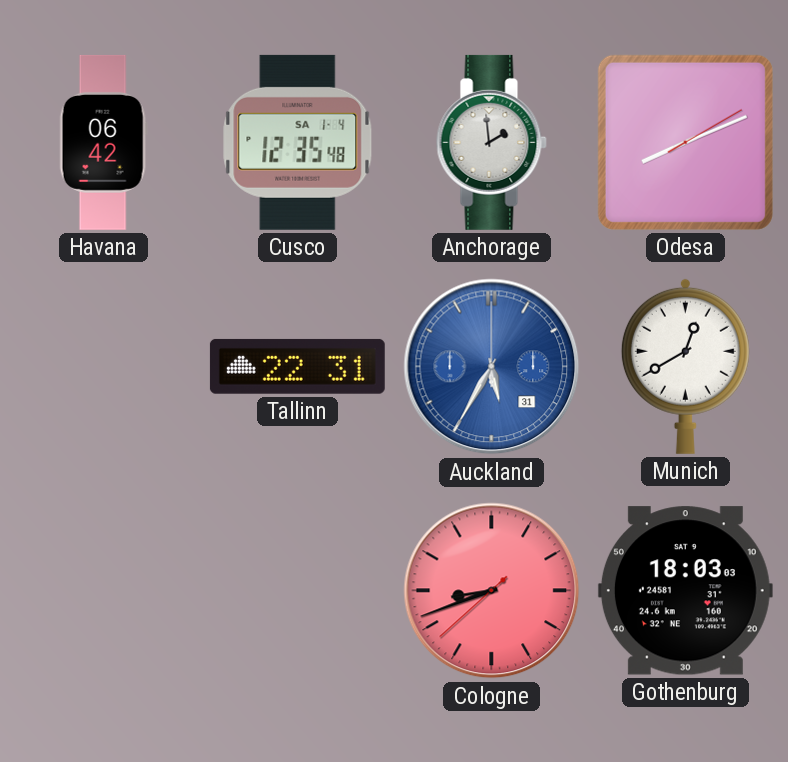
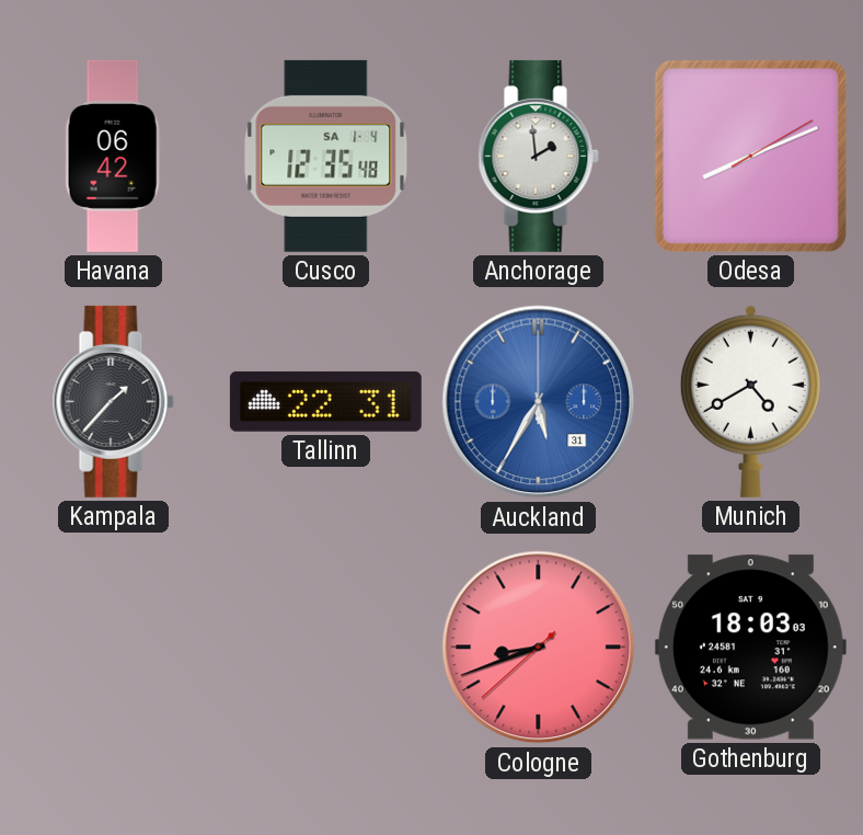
Kampala: none -> 1:37
Munich: 12:40 -> 4:40
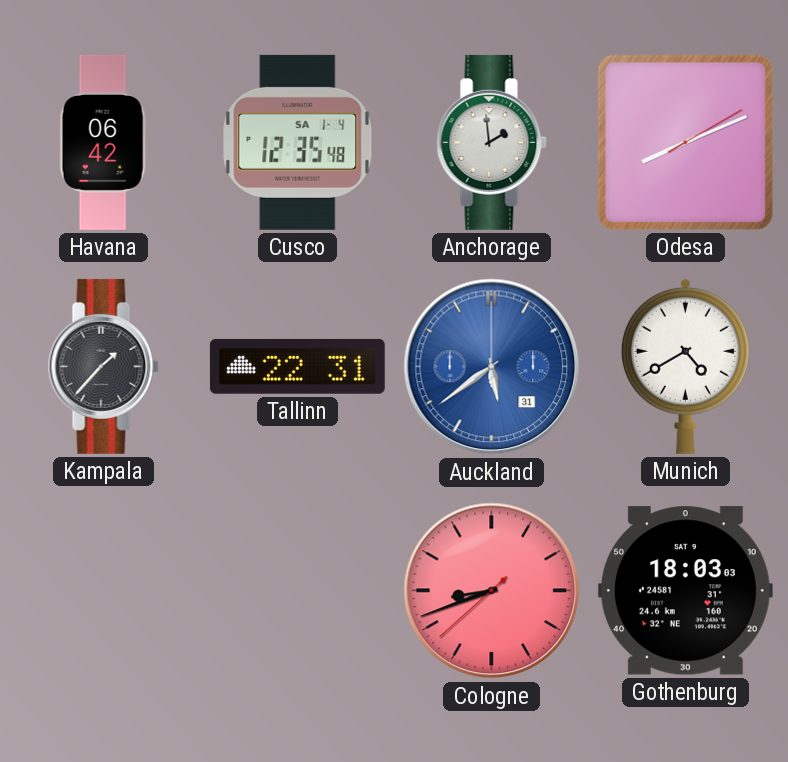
Auckland: 5:35 -> 5:39
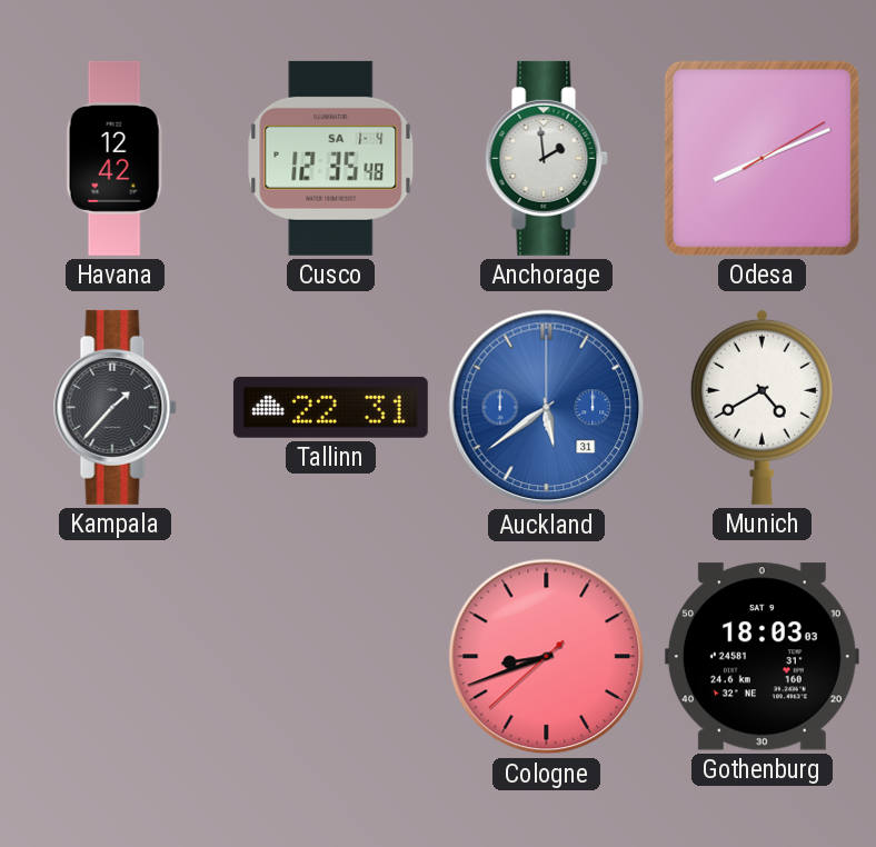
Havana: 06:42 -> 12:42
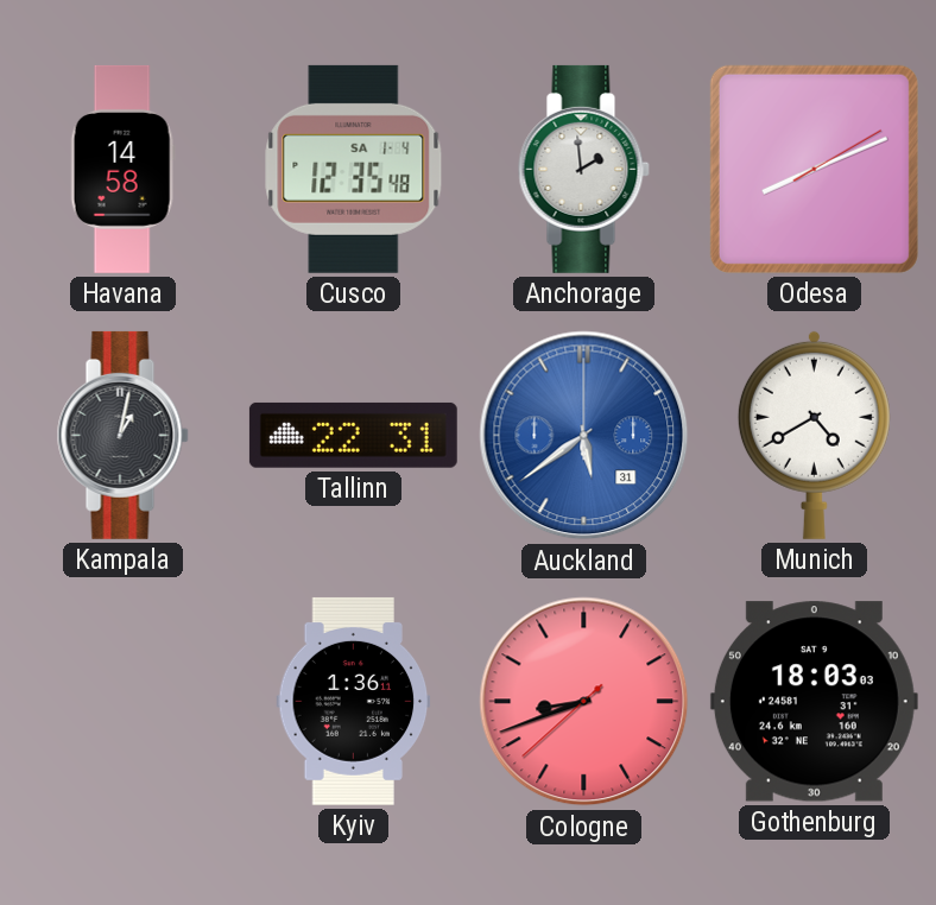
Havana: 12:42 -> 14:58
Kampala: 1:37 -> 1:02
Kyiv: none -> 1:36
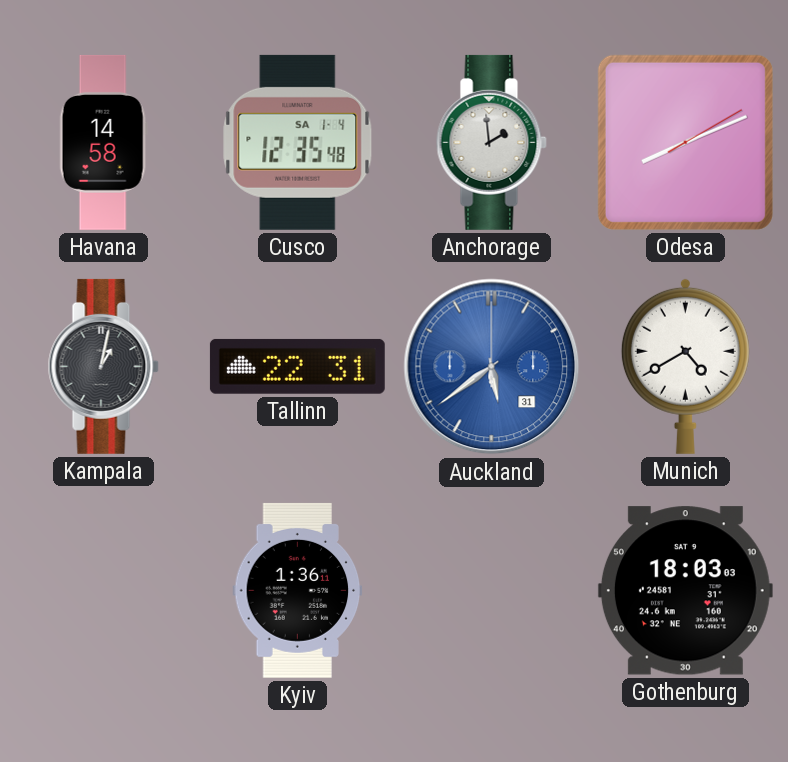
Cologne: 8:41 -> none
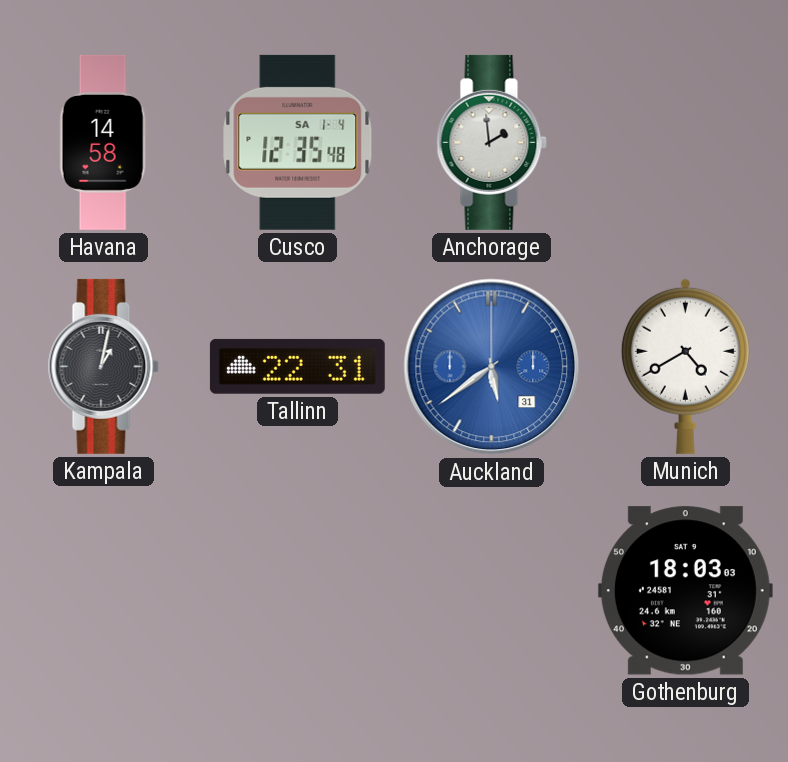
Odesa: 8:11 -> none
Kyiv: 1:36 -> none
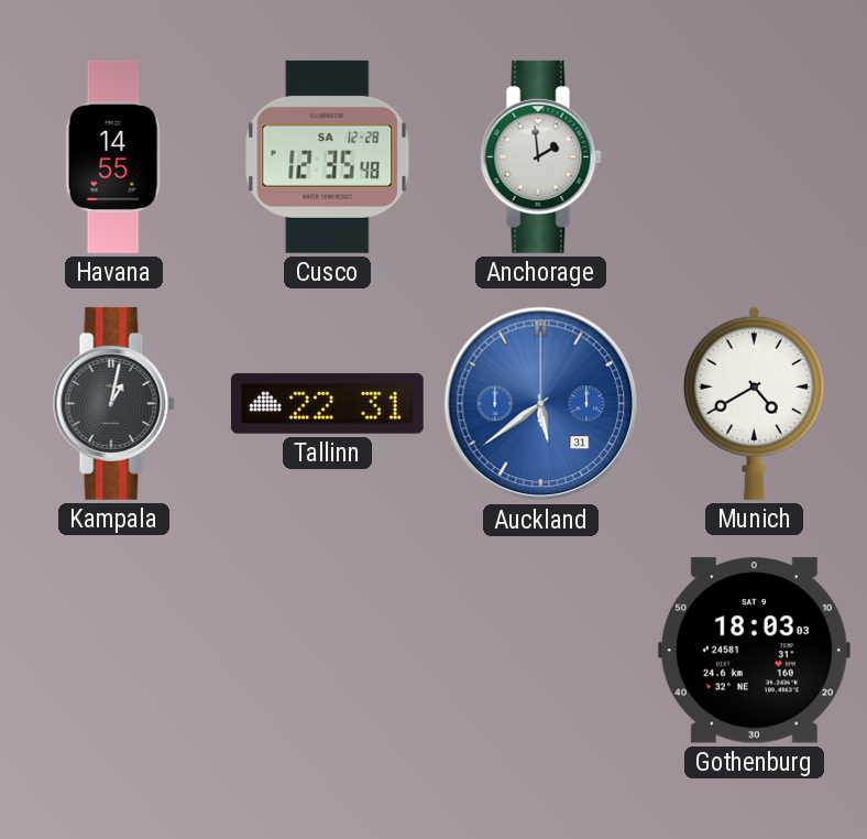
Havana: 14:58 -> 14:55
Cusco date: SA 1-4 -> SA 12-28
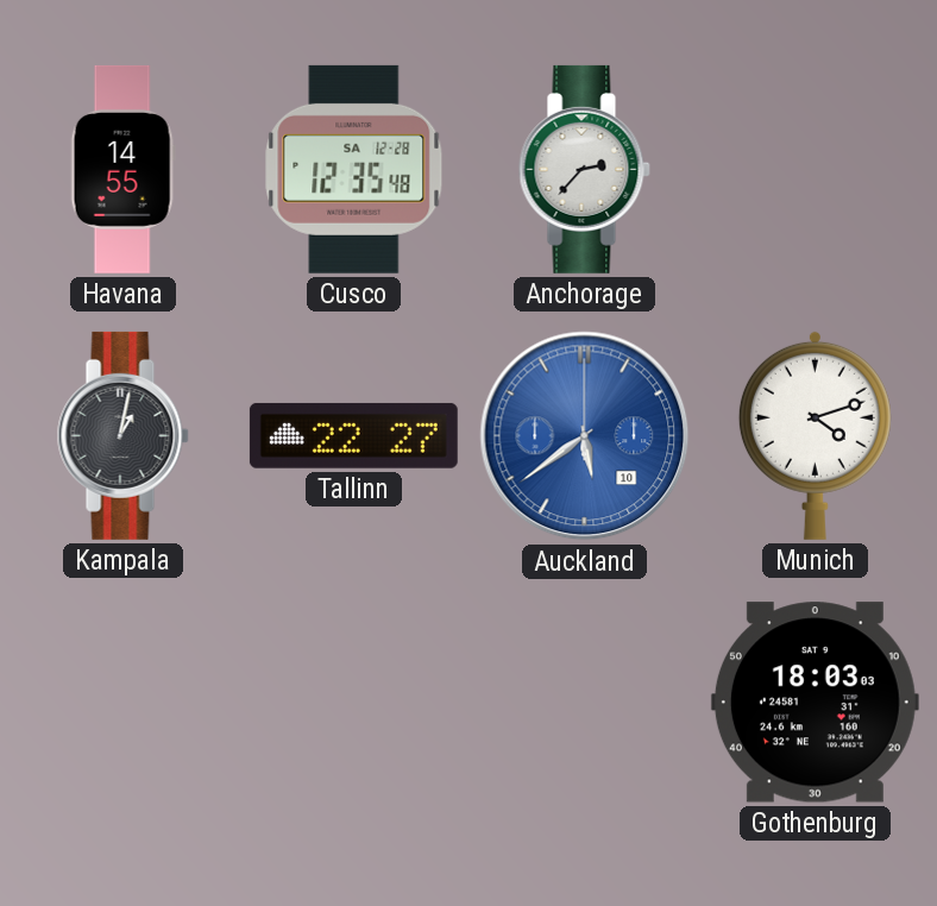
Anchorage: 1:59 -> 2:37
Tallinn: 22:31 -> 22:27
Auckland date: 31 -> 10
Munich: 4:40 -> 4:12
